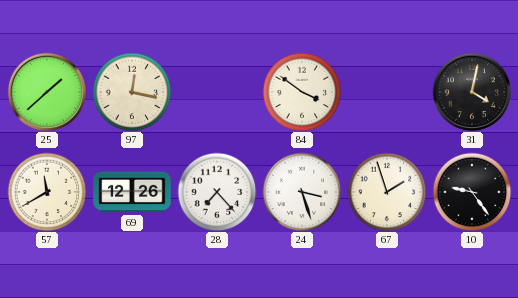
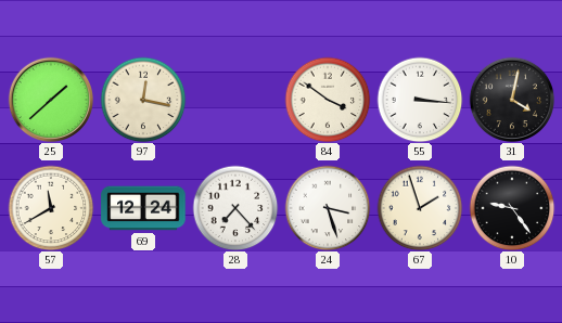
55: none -> 3:16
69: 12:26 -> 12:24
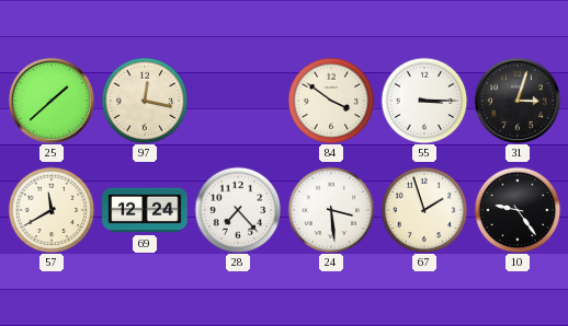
55: 3:16 -> 3:15
31: 4:02 -> 3:03
24: 3:27 -> 3:29
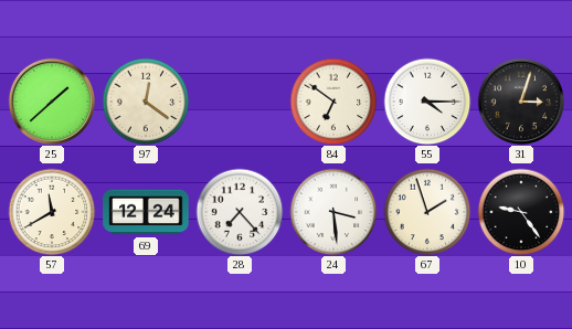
97: 12:17 -> 12:21
84: 3:51 -> 6:51
55: 3:15 -> 4:15
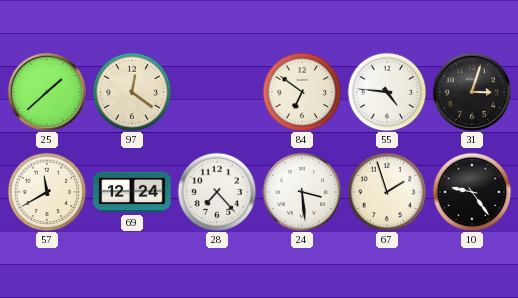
55: 4:15 -> 4:46
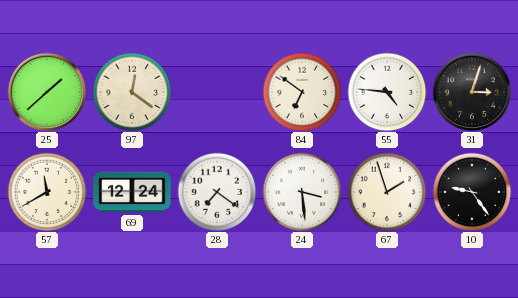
28: 7:23 -> 7:21
